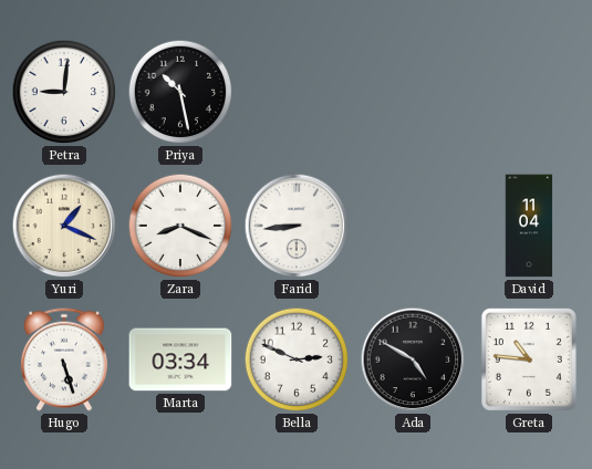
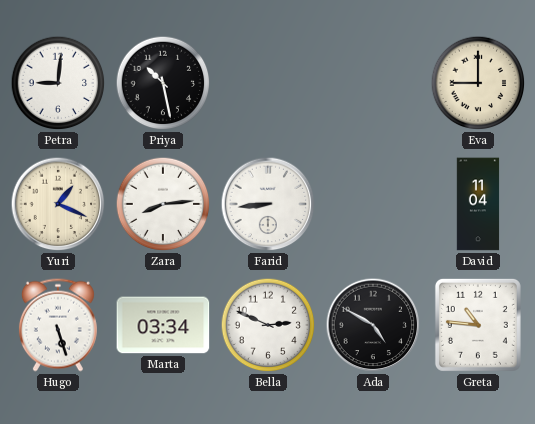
Eva: none -> 9:00
Zara: 8:19 -> 8:14
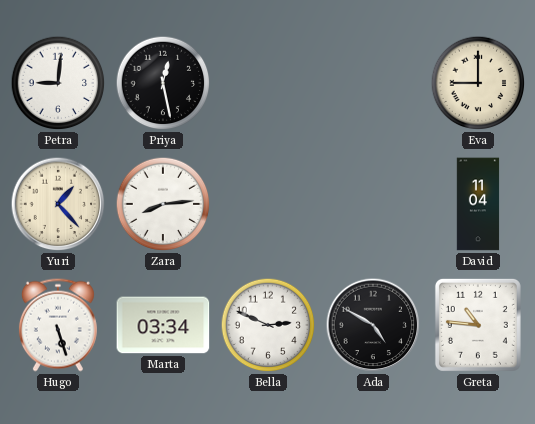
Priya: 10:28 -> 12:28
Yuri: 1:19 -> 1:23
Farid: 8:44 -> none
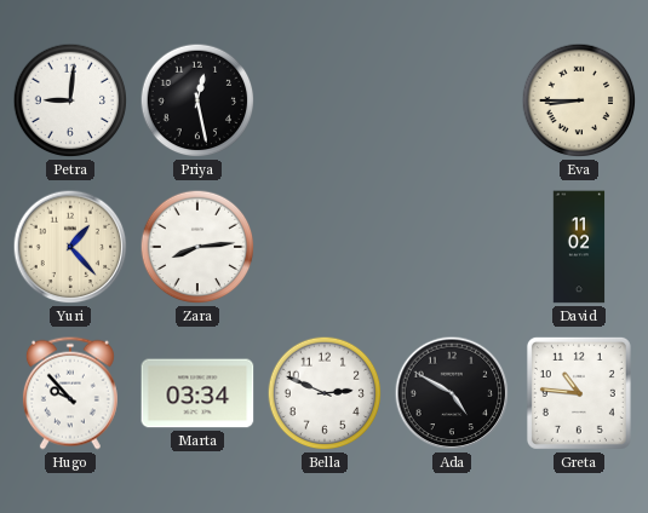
Eva: 9:00 -> 8:45
David: 11:04 -> 11:02
Hugo: 5:27 -> 9:53
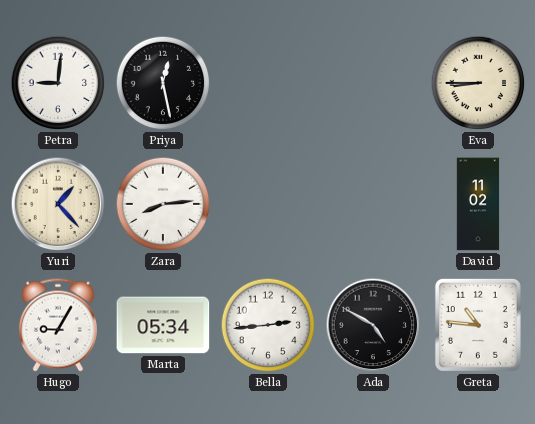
Hugo: 9:53 -> 9:05
Marta: 03:34 -> 05:34
Bella: 2:49 -> 2:44
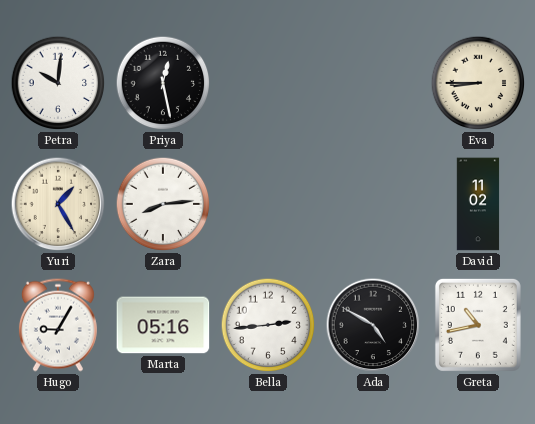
Petra: 9:01 -> 10:01
Yuri: 1:23 -> 1:25
Marta: 05:34 -> 05:16
Greta: 10:46 -> 10:43
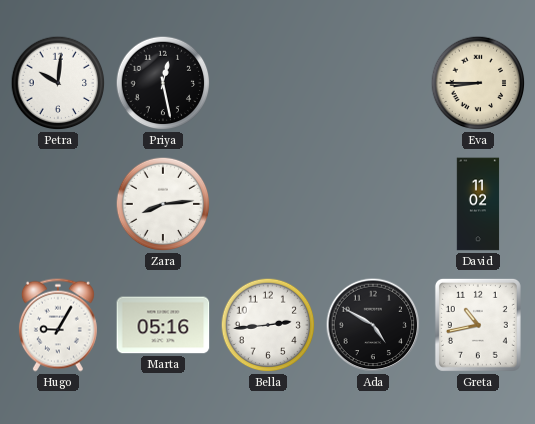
Yuri: 1:25 -> none
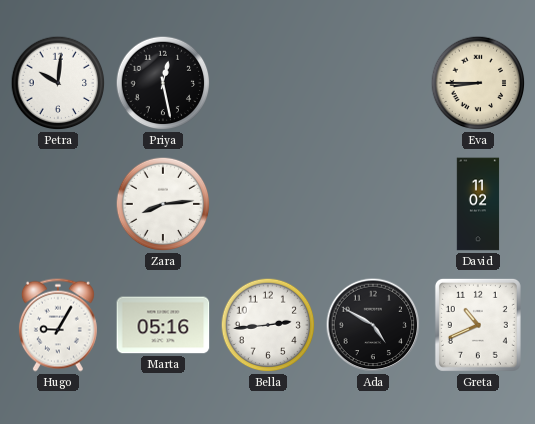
Greta: 10:43 -> 10:41
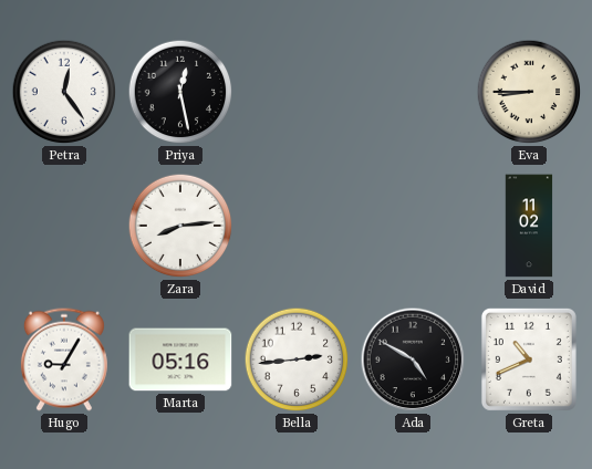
Petra: 10:01 -> 12:24
